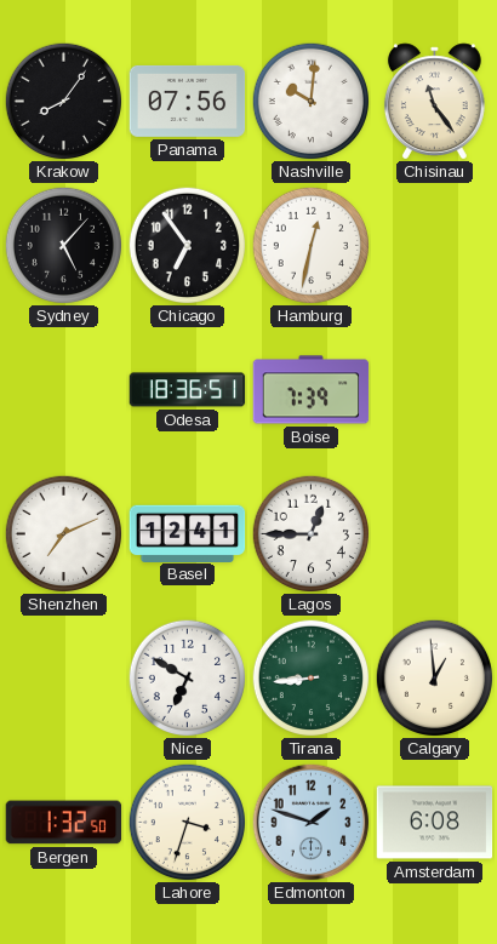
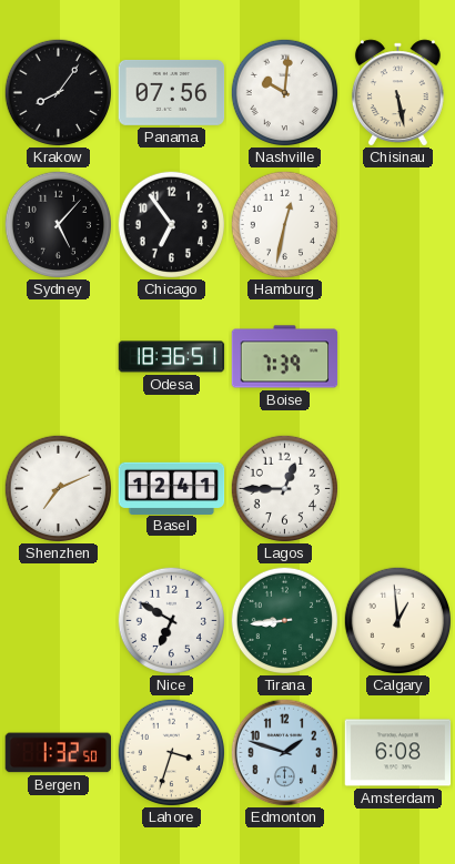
Chisinau: 11:24 -> 5:28
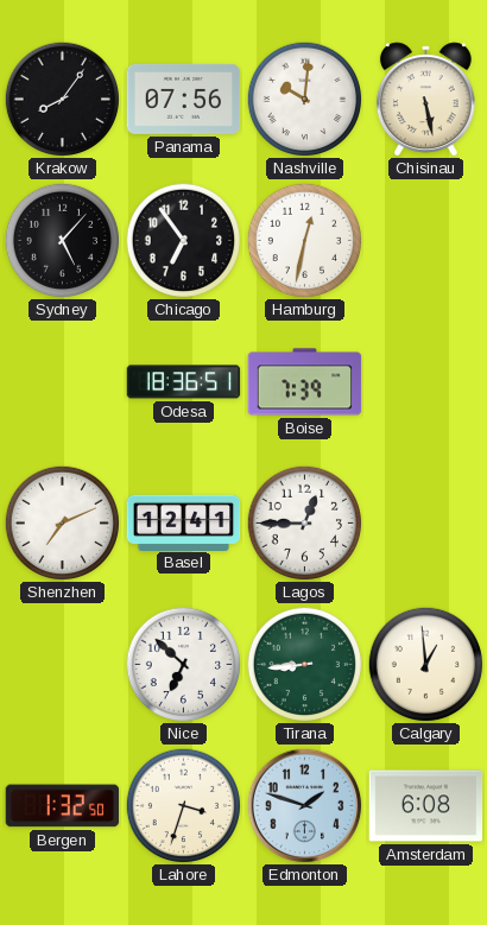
Nice: 6:50 -> 6:52
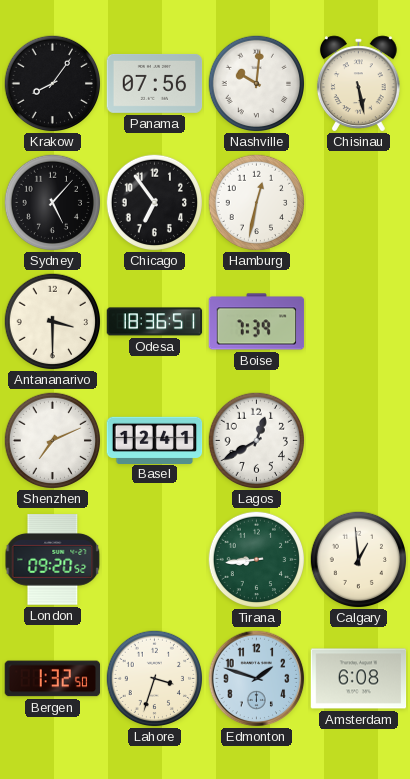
Antananarivo: none -> 3:30
Lagos: 12:45 -> 12:40
London: none -> 09:20
Nice: 6:52 -> none
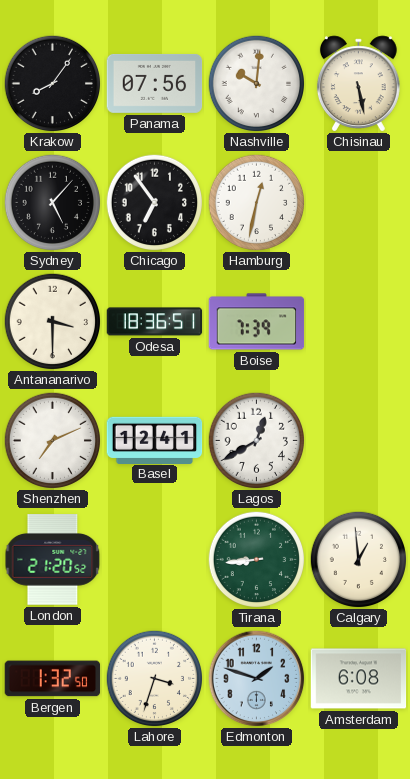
London: 09:20 -> 21:20
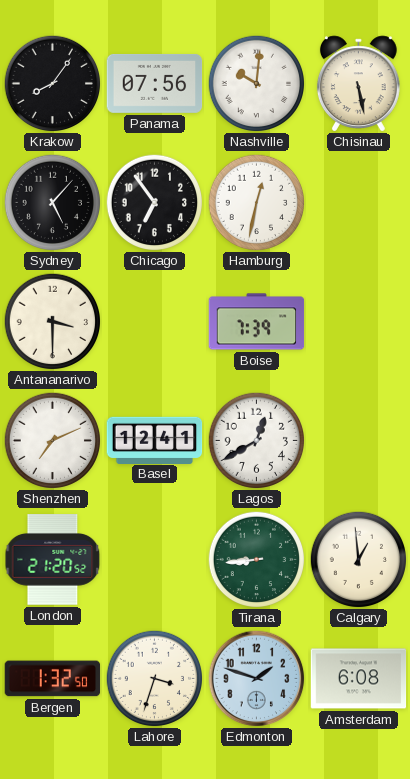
Odesa: 18:36 -> none
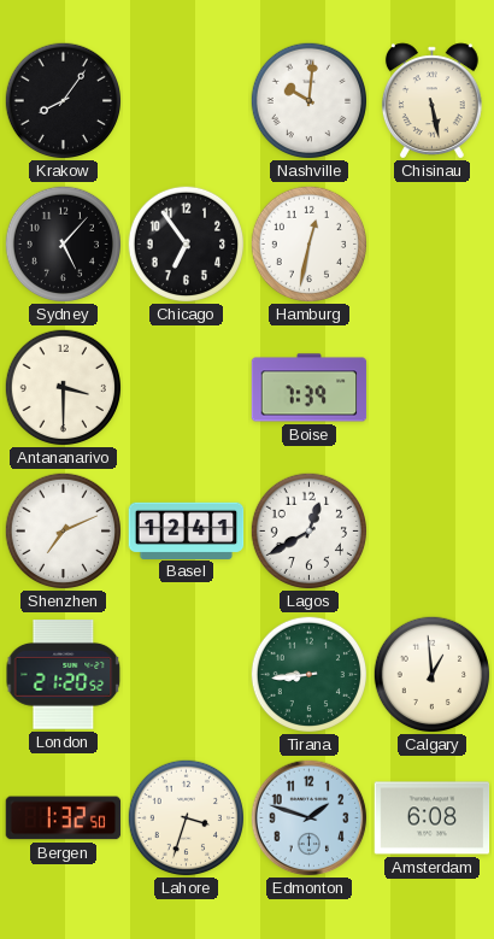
Panama: 07:56 -> none
